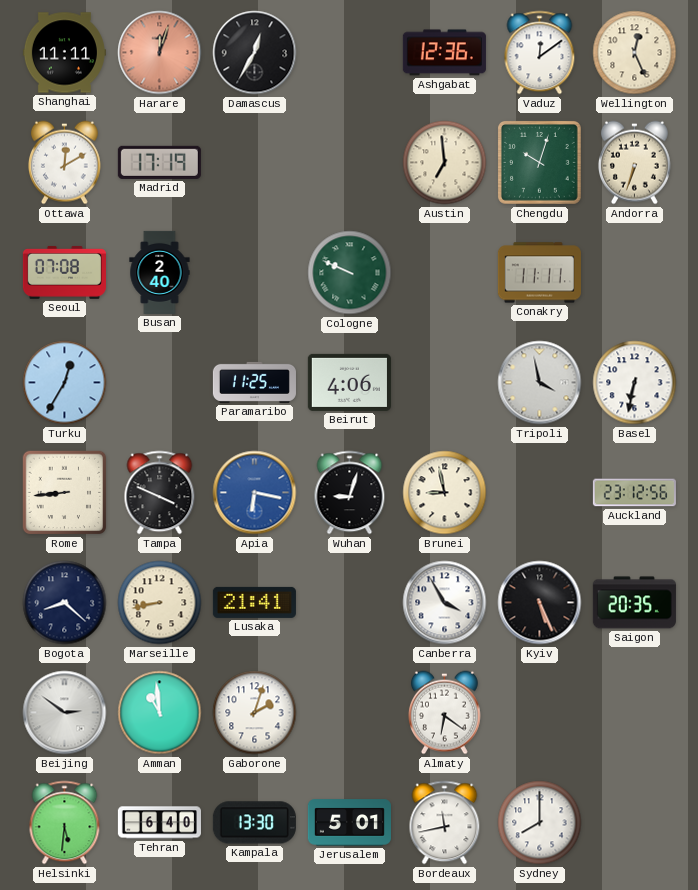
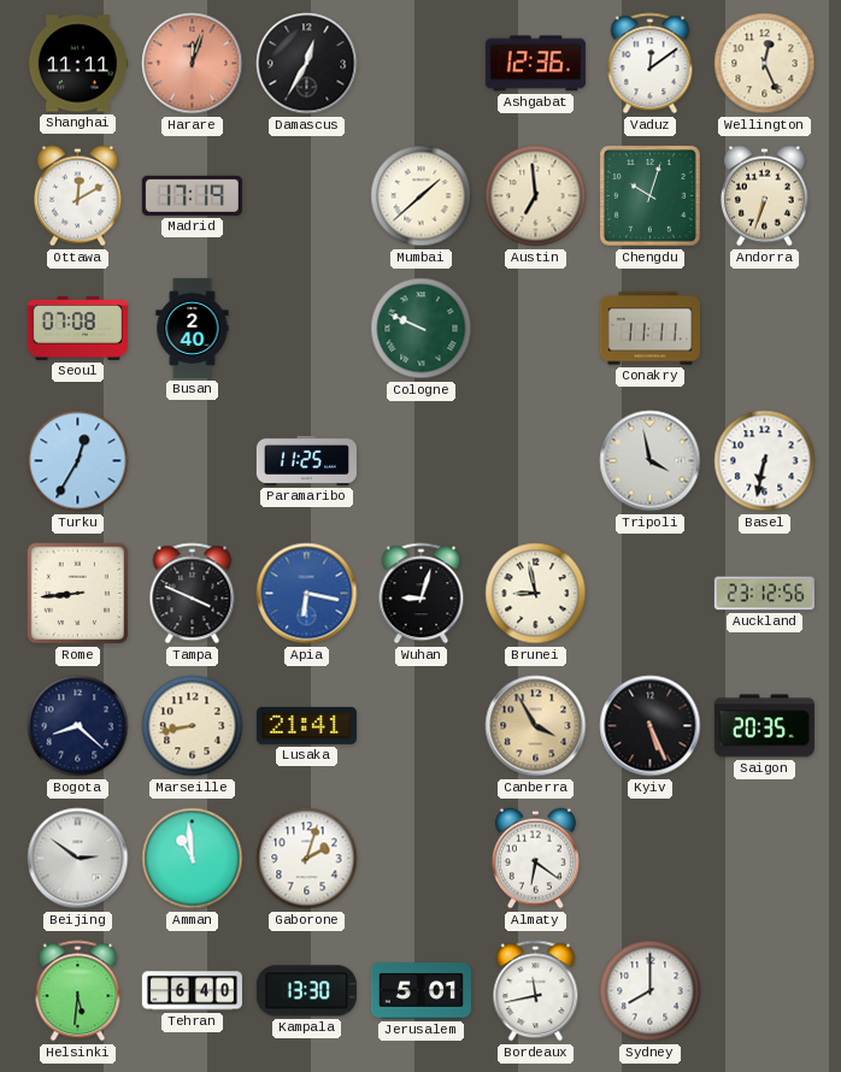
Mumbai: none -> 1:38
Beirut: 4:06 -> none
Canberra dial: white -> champagne
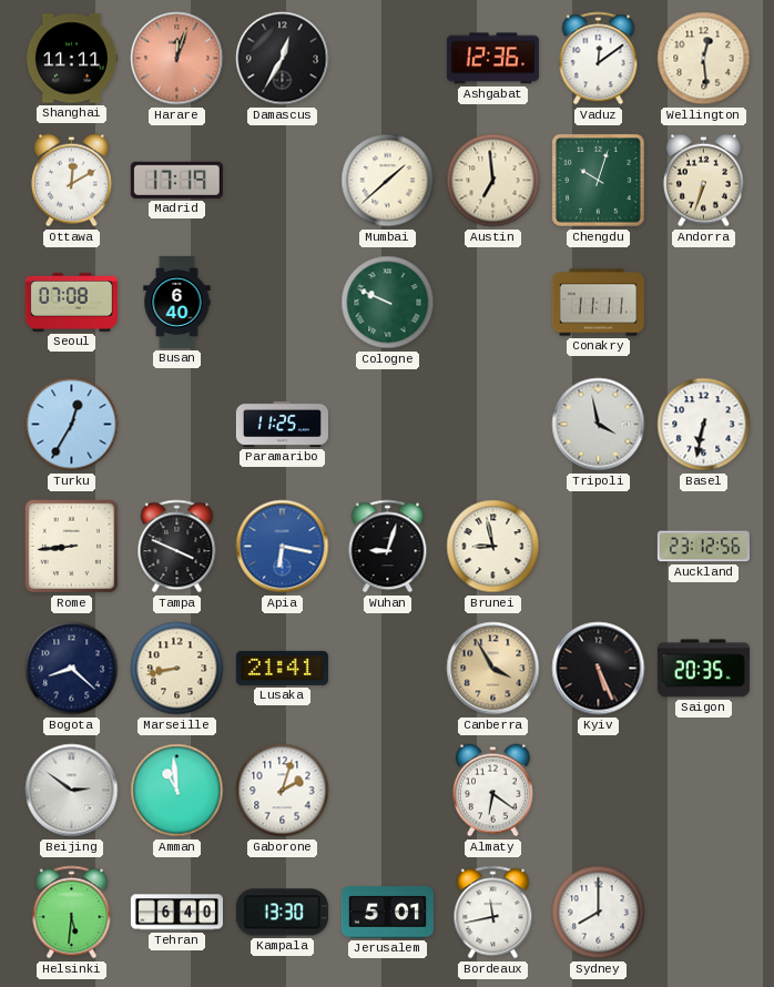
Wellington: 12:26 -> 12:29
Busan: 2:40 -> 6:40
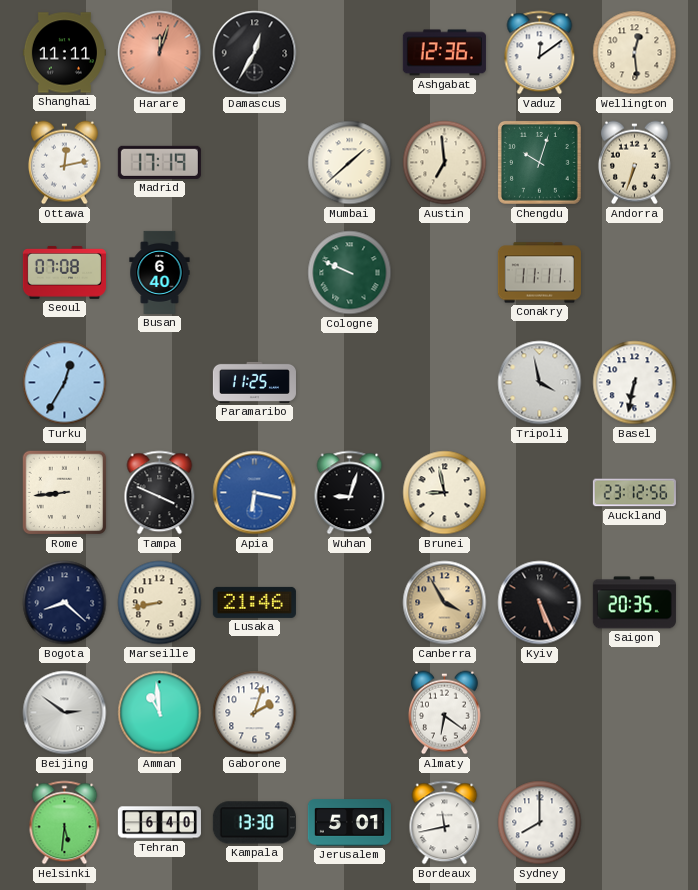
Ottawa: 12:10 -> 12:13
Lusaka: 21:41 -> 21:46
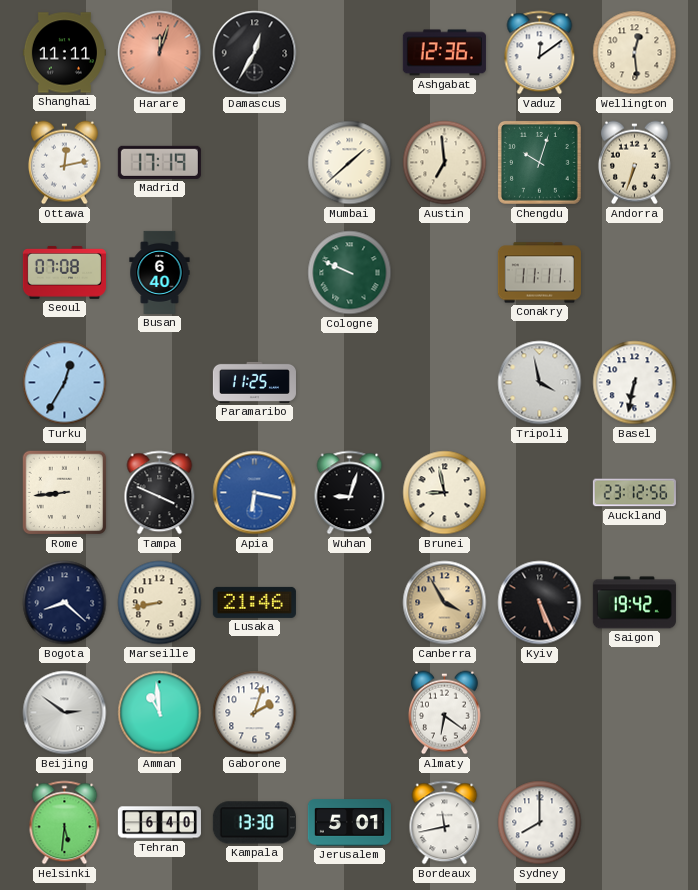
Saigon: 20:35 -> 19:42
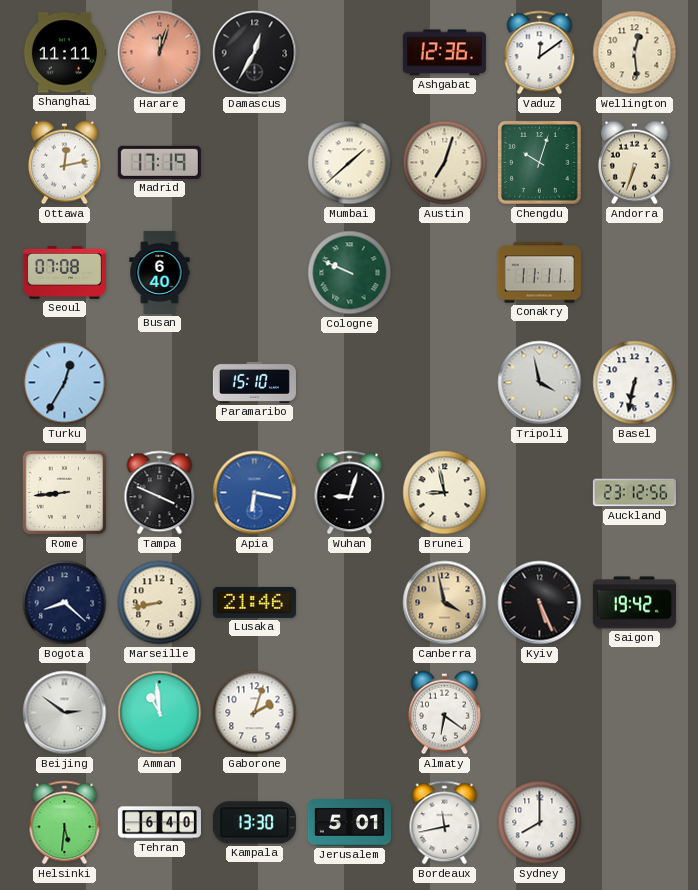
Austin: 6:59 -> 7:03
Paramaribo: 11:25 -> 15:10
Canberra: 3:55 -> 3:58
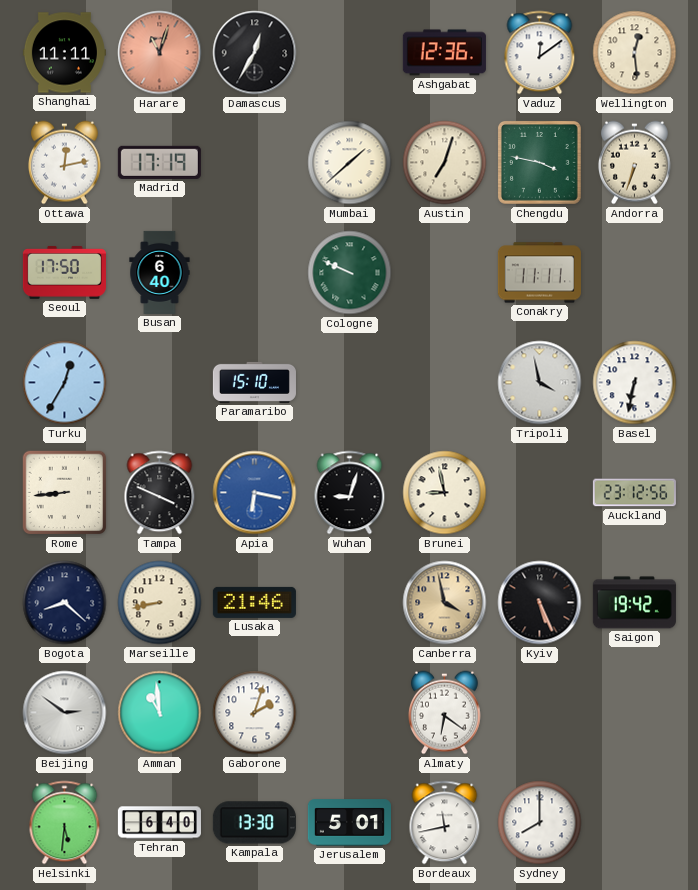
Harare: 12:03 -> 11:03
Chengdu: 10:03 -> 3:47
Seoul: 07:08 -> 17:50
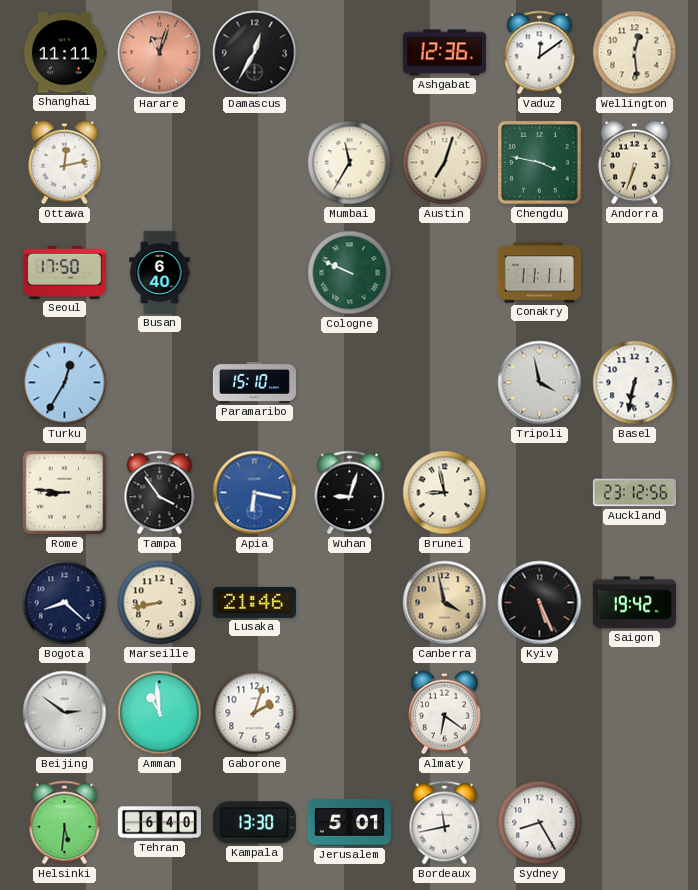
Madrid: 17:19 -> none
Mumbai: 1:38 -> 11:35
Rome: 8:44 -> 8:46
Tampa: 3:49 -> 3:54
Sydney: 8:00 -> 8:25
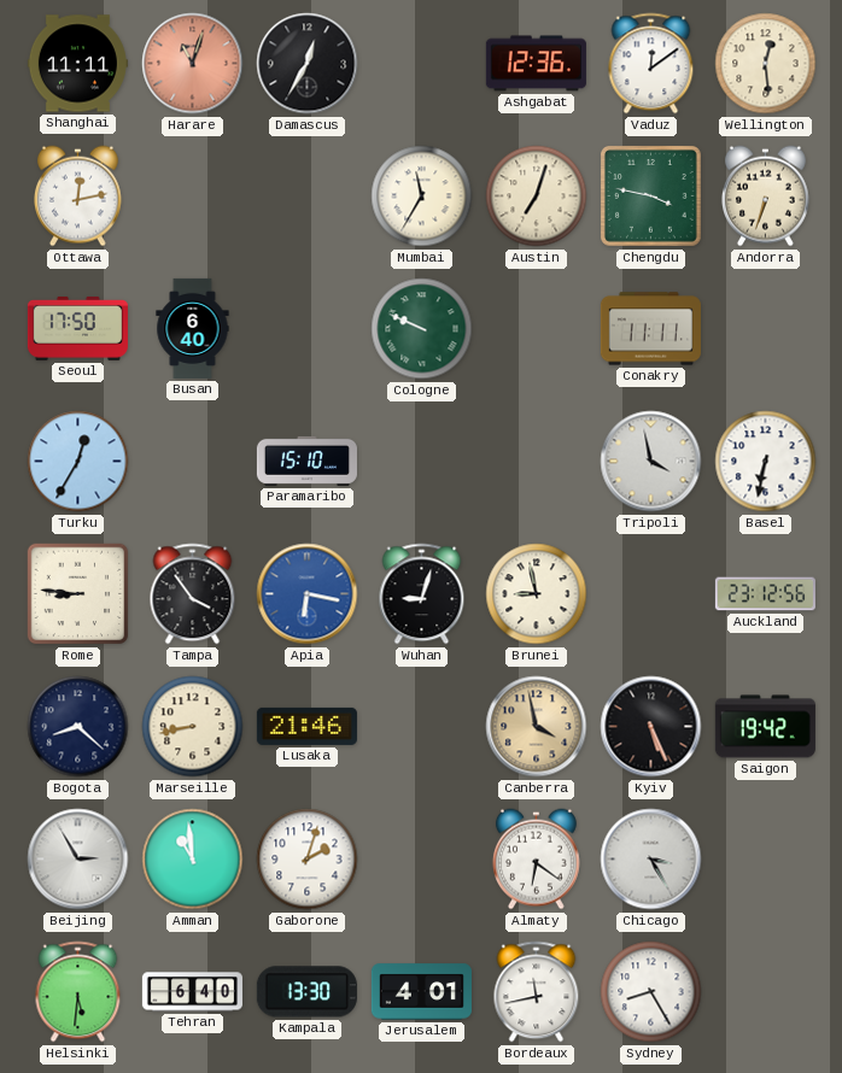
Beijing: 2:51 -> 2:55
Chicago: none -> 3:25
Jerusalem: 5:01 -> 4:01
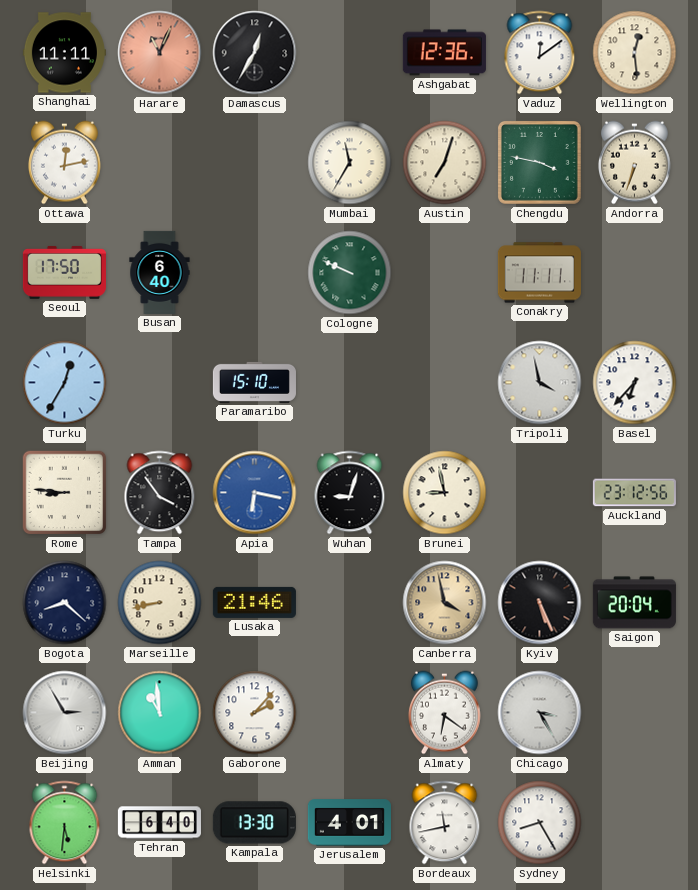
Harare: 11:03 -> 11:04
Basel: 6:32 -> 6:37
Saigon: 19:42 -> 20:04
Gaborone: 2:03 -> 2:07
